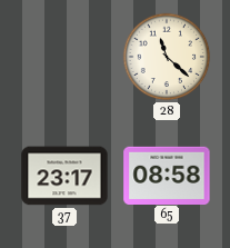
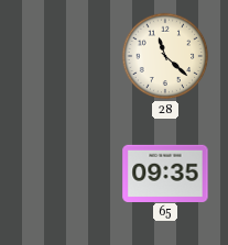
37: 23:17 -> none
65: 08:58 -> 09:35
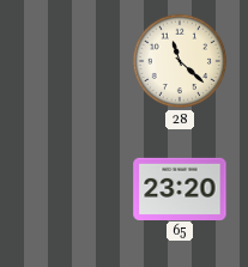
65: 09:35 -> 23:20
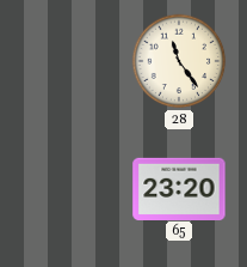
28: 11:22 -> 11:24
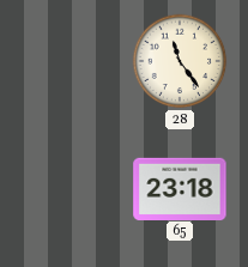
65: 23:20 -> 23:18
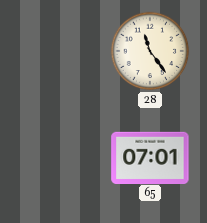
65: 23:18 -> 07:01
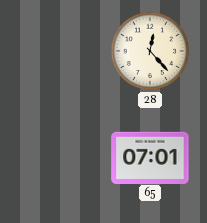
28: 11:24 -> 12:23
